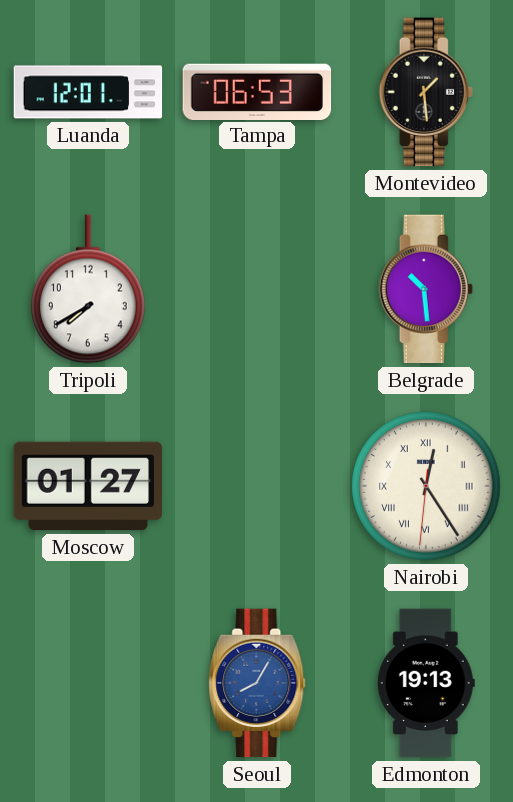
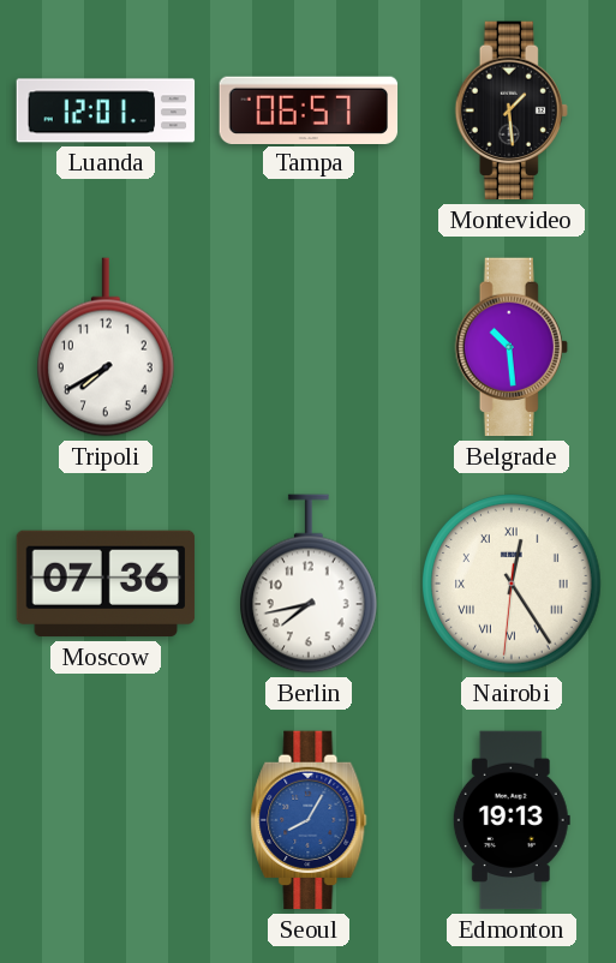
Tampa: 06:53 -> 06:57
Moscow: 01:27 -> 07:36
Berlin: none -> 7:43
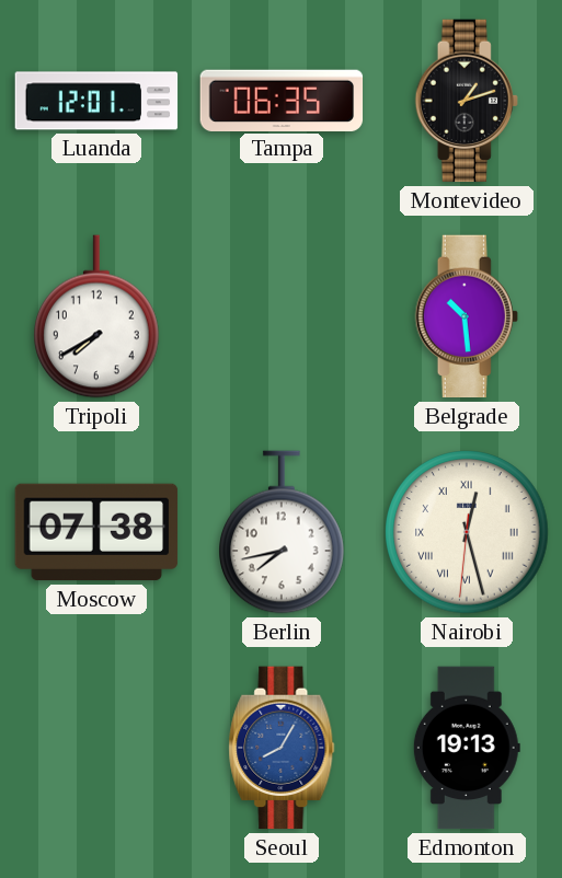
Tampa: 06:57 -> 06:35
Montevideo: 1:29 -> 1:12
Moscow: 07:36 -> 07:38
Nairobi: 12:24 -> 12:27
